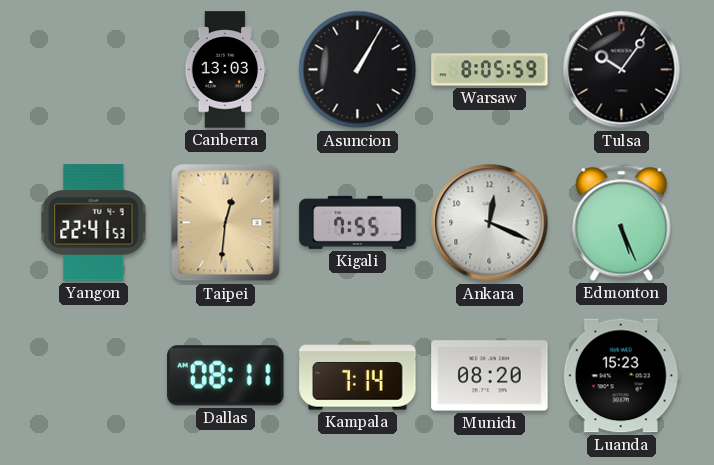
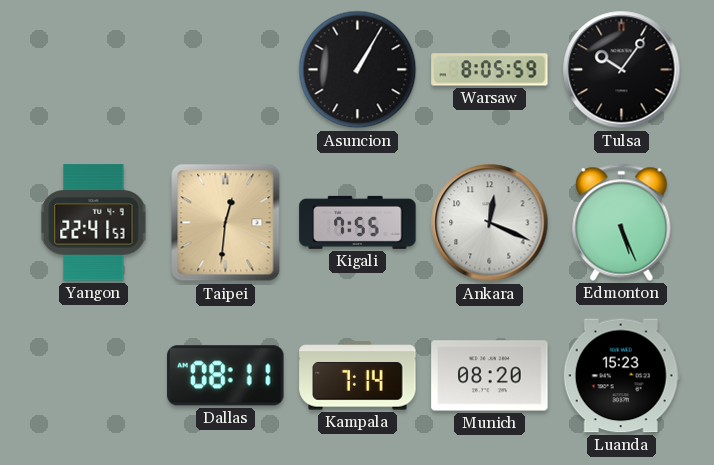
Canberra: 13:03 -> none
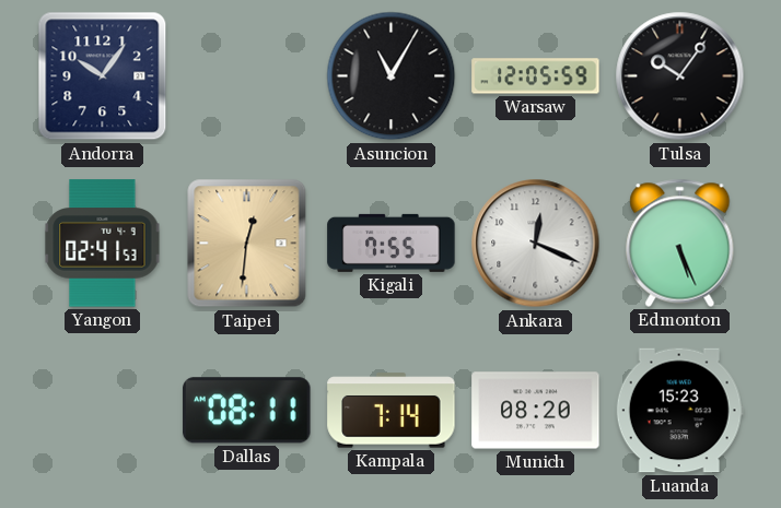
Andorra: none -> 10:06
Asuncion: 1:05 -> 11:05
Warsaw: 8:05 -> 12:05
Yangon: 22:41 -> 02:41
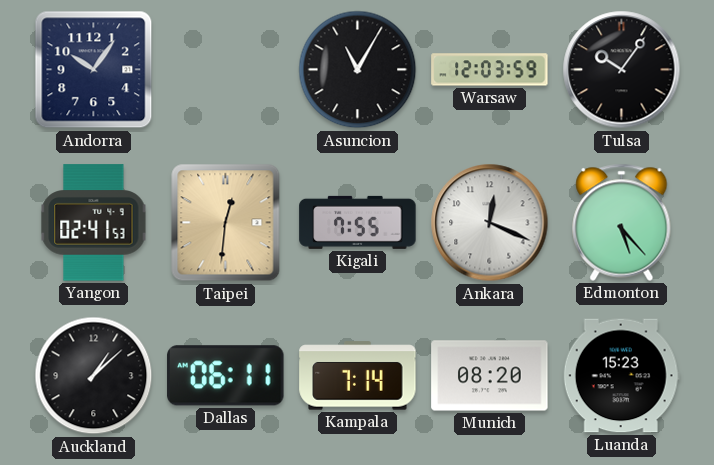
Warsaw: 12:05 -> 12:03
Edmonton: 5:26 -> 5:23
Auckland: none -> 1:08
Dallas: 08:11 -> 06:11
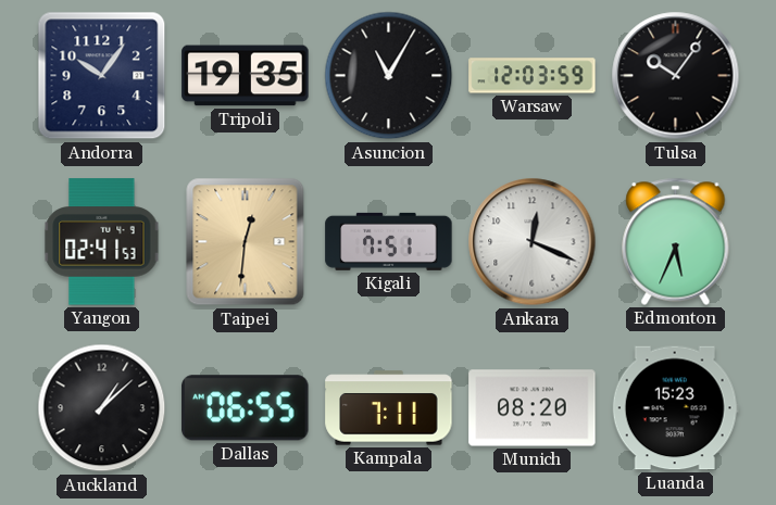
Tripoli: none -> 19:35
Kigali: 7:55 -> 7:51
Edmonton: 5:23 -> 5:34
Dallas: 06:11 -> 06:55
Kampala: 7:14 -> 7:11
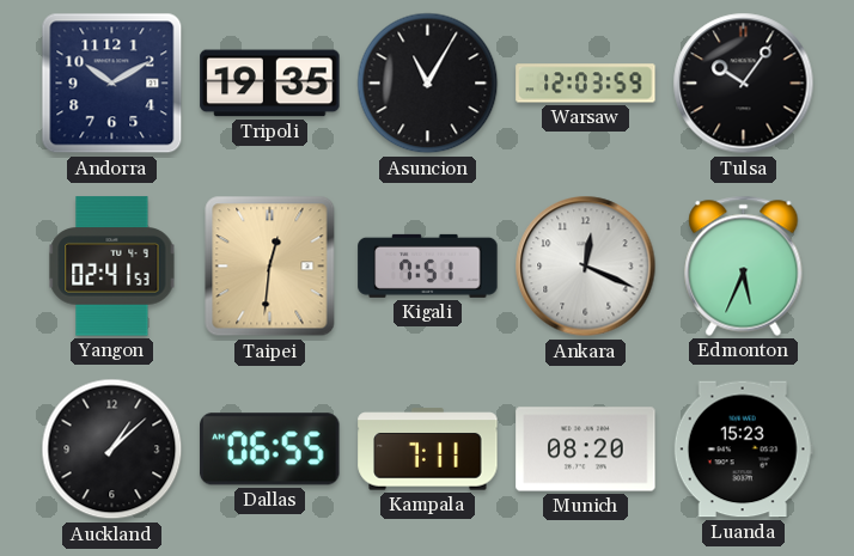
Andorra: 10:06 -> 10:10
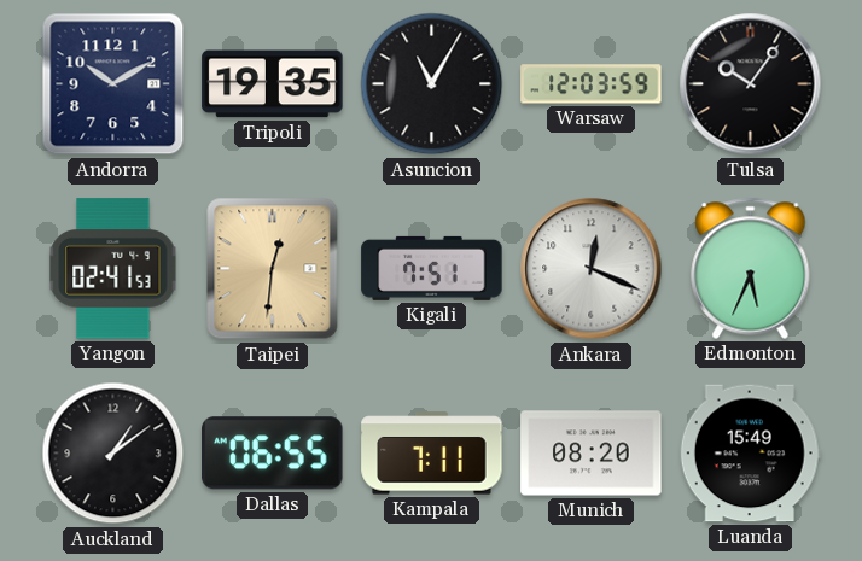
Auckland: 1:08 -> 1:09
Luanda: 15:23 -> 15:49
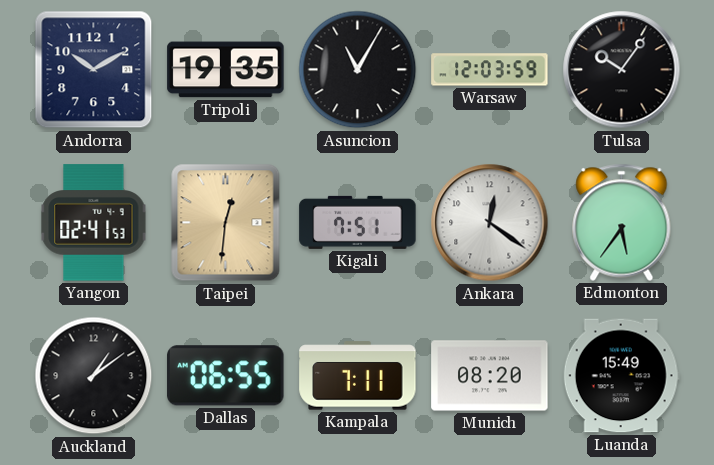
Ankara: 12:19 -> 12:21
Edmonton: 5:34 -> 5:36
